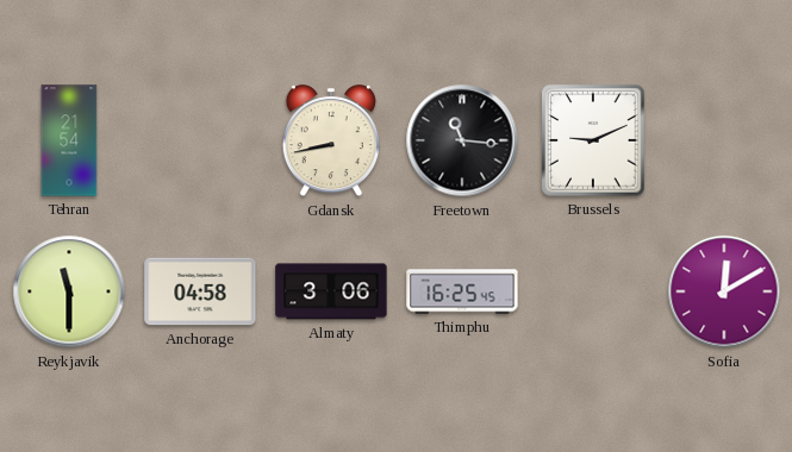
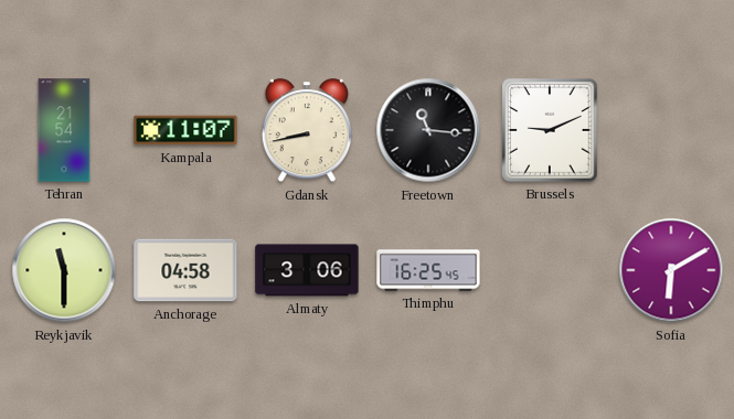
Kampala: none -> 11:07
Sofia: 12:10 -> 6:10
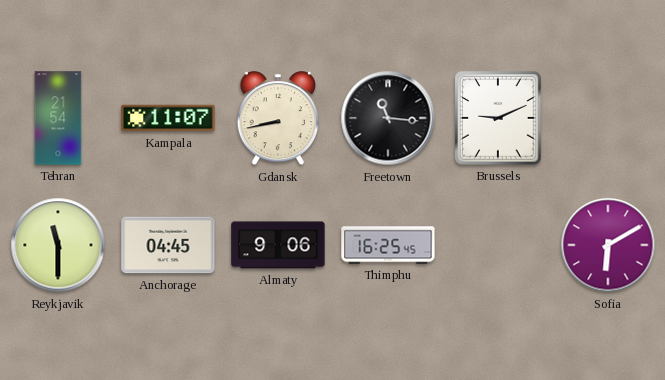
Anchorage: 04:58 -> 04:45
Almaty: 3:06 -> 9:06
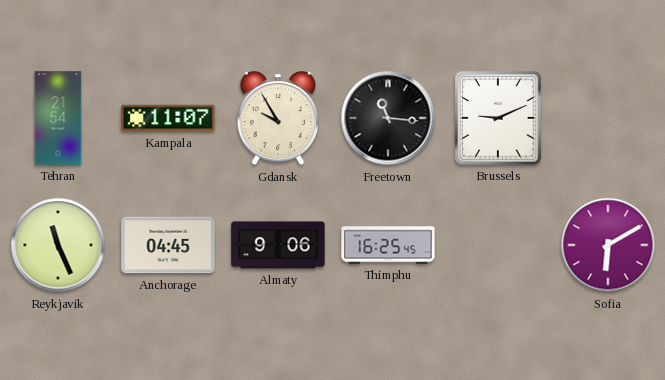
Gdansk: 8:43 -> 9:55
Reykjavik: 11:30 -> 11:26
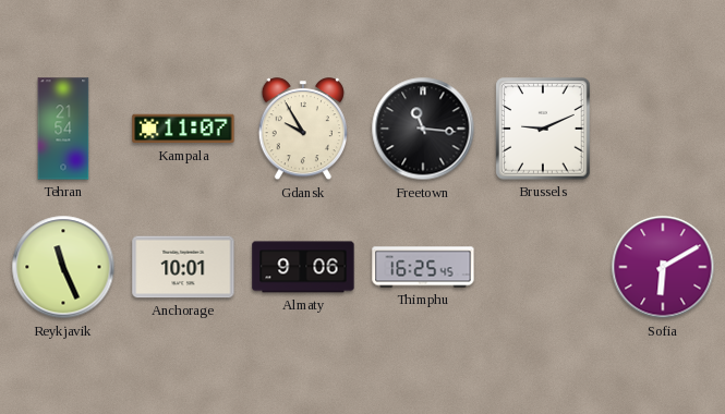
Anchorage: 04:45 -> 10:01
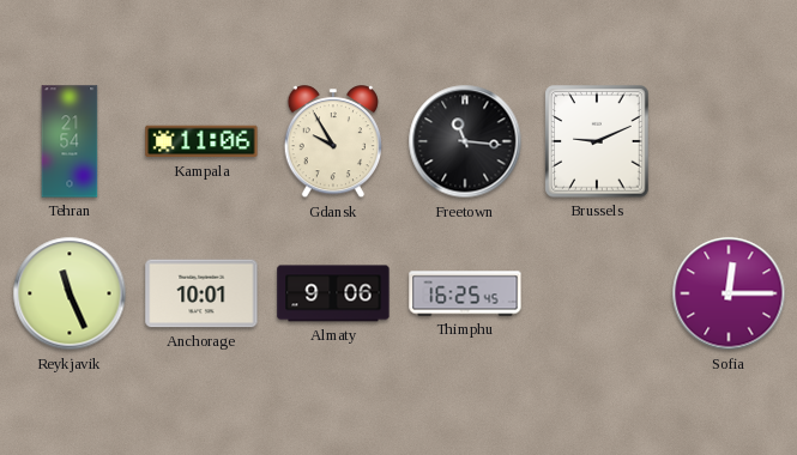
Kampala: 11:07 -> 11:06
Sofia: 6:10 -> 12:15
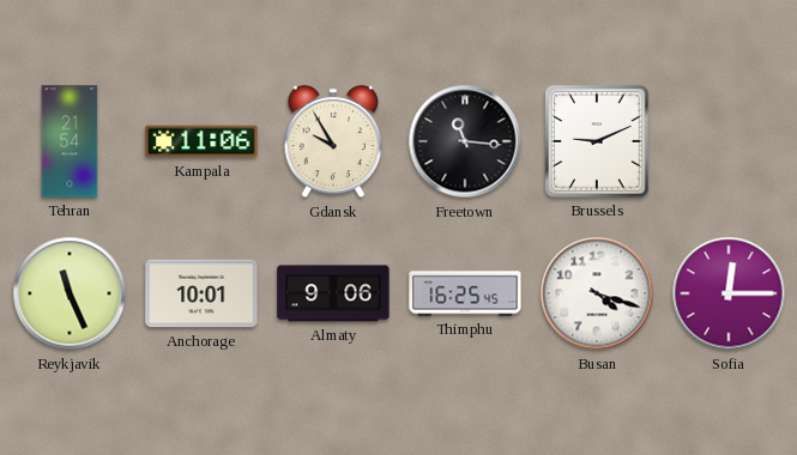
Busan: none -> 4:18
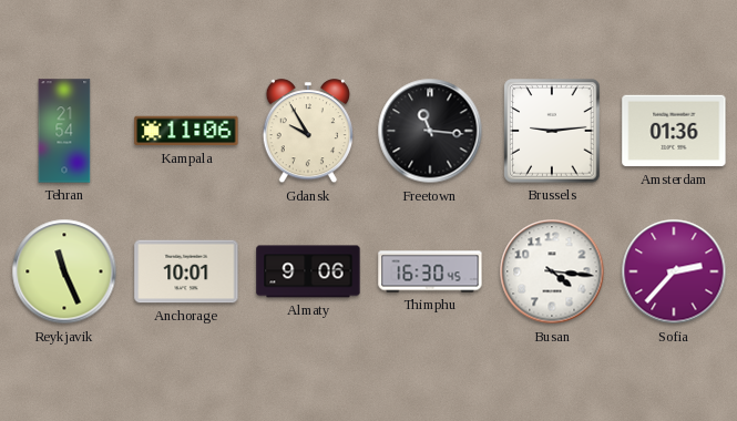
Brussels: 9:11 -> 9:14
Amsterdam: none -> 01:36
Thimphu: 16:25 -> 16:30
Busan: 4:18 -> 4:16
Sofia: 12:15 -> 2:37
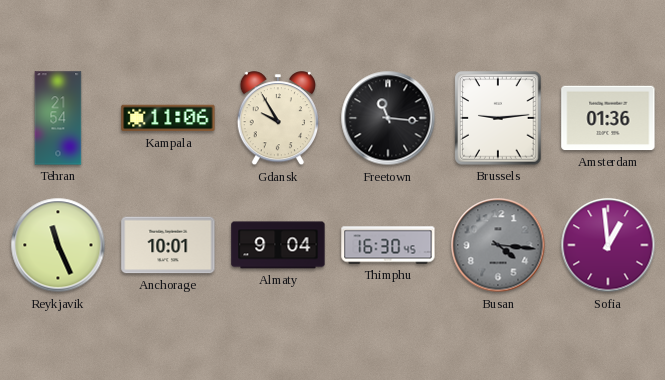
Almaty: 9:06 -> 9:04
Busan dial: white -> grey
Sofia: 2:37 -> 12:59
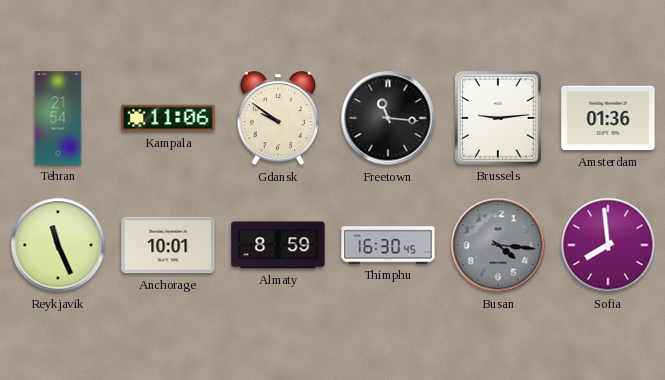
Gdansk: 9:55 -> 9:51
Almaty: 9:04 -> 8:59
Sofia: 12:59 -> 7:59
